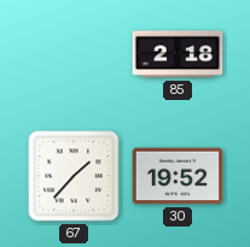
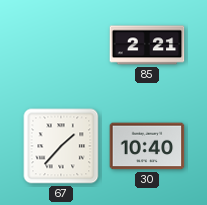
85: 2:18 -> 2:21
30: 19:52 -> 10:40
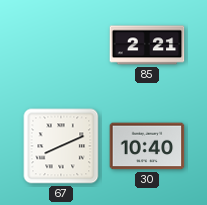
67: 1:37 -> 8:11
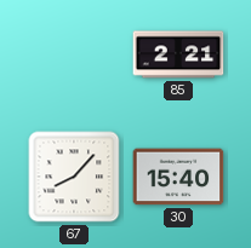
67: 8:11 -> 8:07
30: 10:40 -> 15:40
